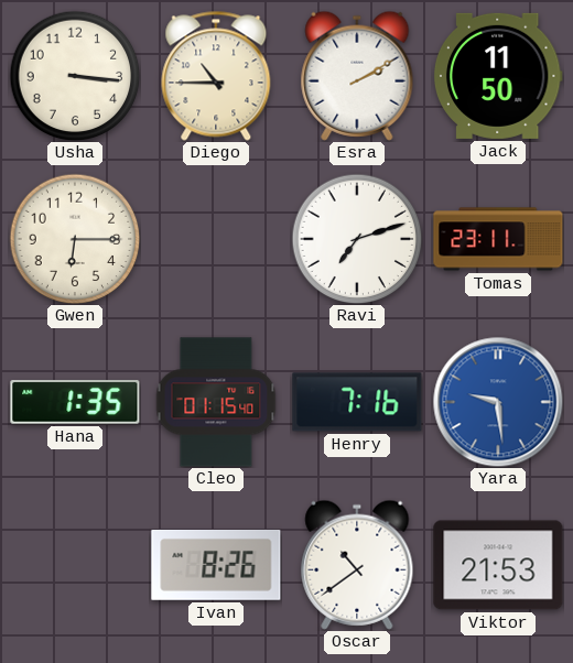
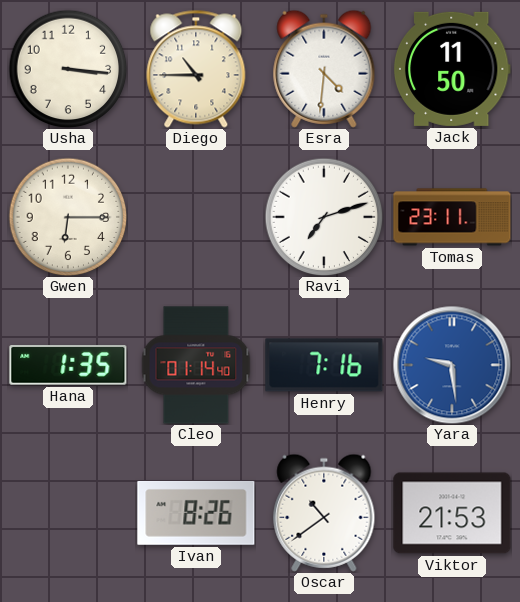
Esra: 2:10 -> 4:31
Cleo: 01:15 -> 01:14
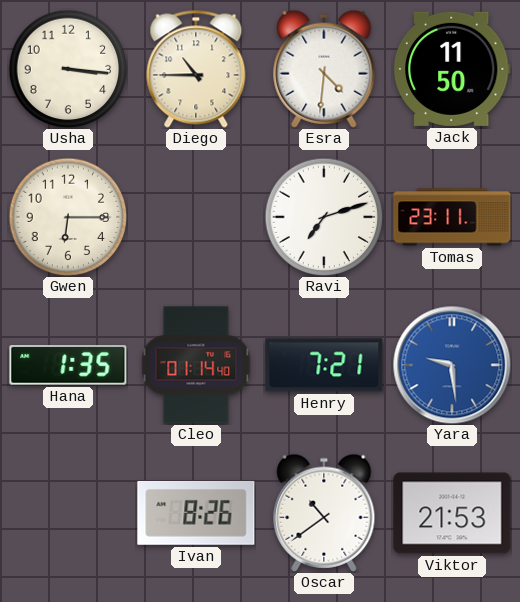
Henry: 7:16 -> 7:21
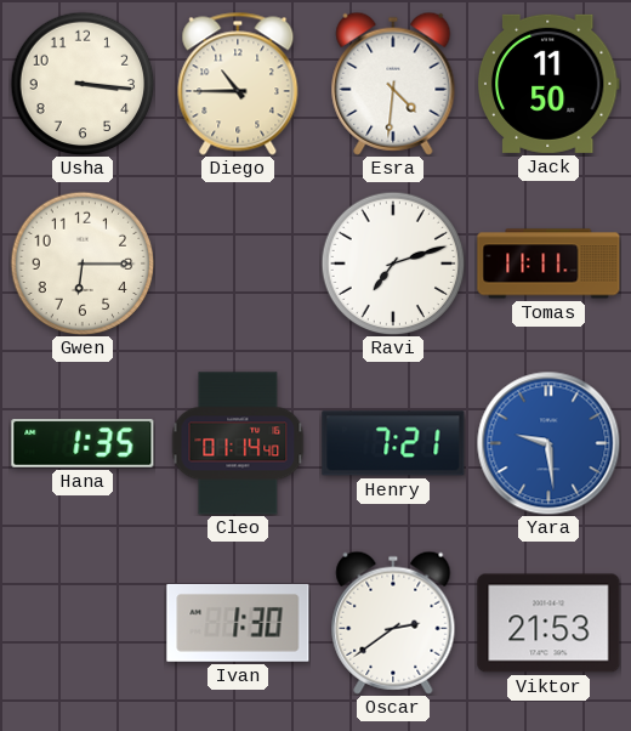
Tomas: 23:11 -> 11:11
Ivan: 8:26 -> 1:30
Oscar: 10:39 -> 2:39
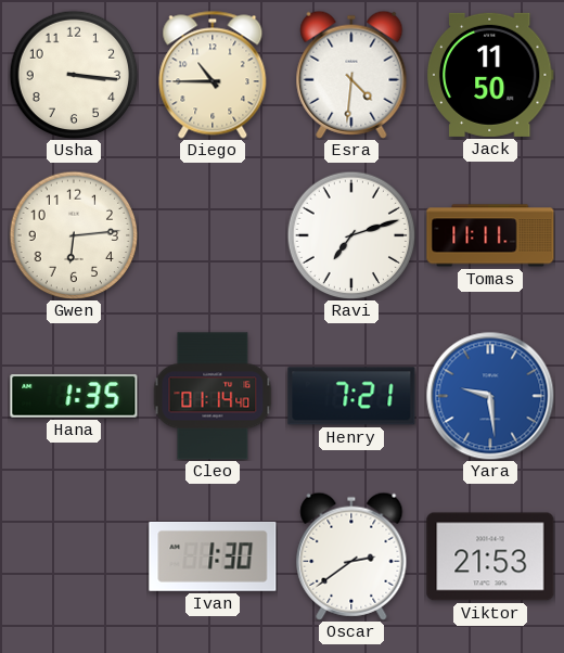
Gwen: 6:15 -> 6:14
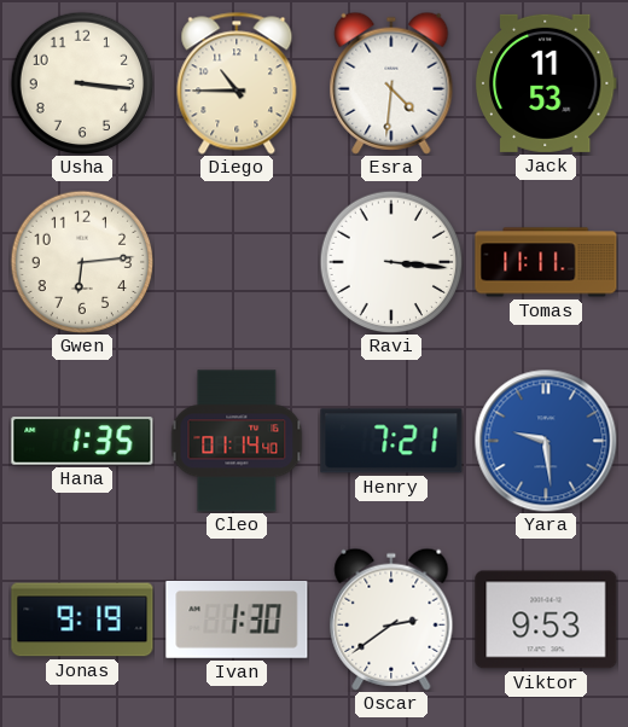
Jack: 11:50 -> 11:53
Ravi: 7:12 -> 3:16
Jonas: none -> 9:19
Viktor: 21:53 -> 9:53
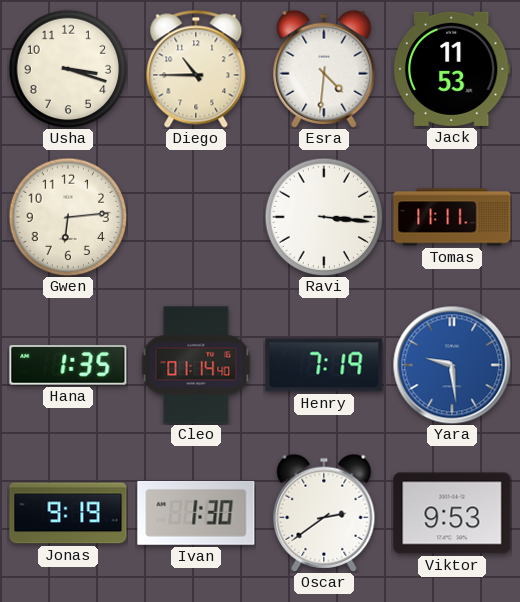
Usha: 3:16 -> 3:18
Henry: 7:21 -> 7:19
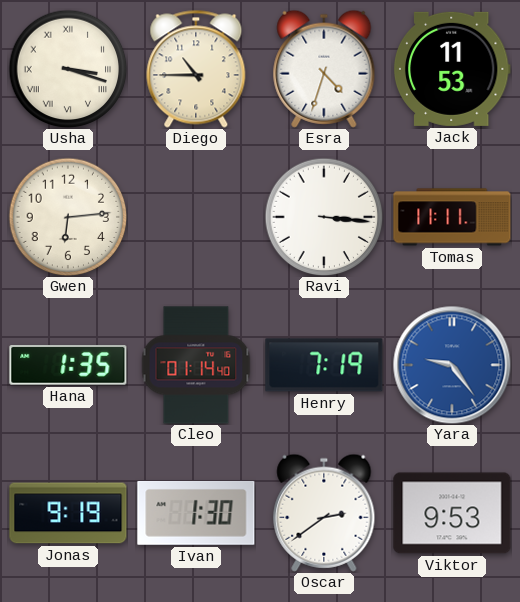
Usha numerals: Arabic -> Roman
Esra: 4:31 -> 4:33
Yara: 9:29 -> 9:24
